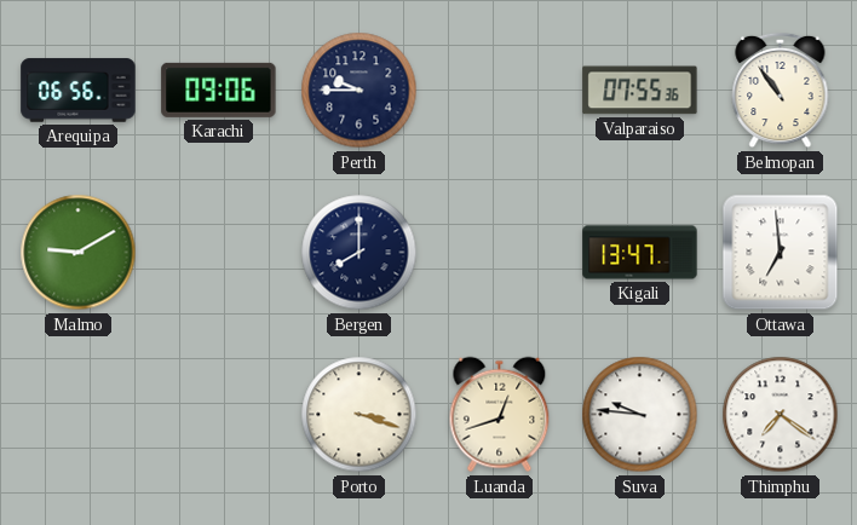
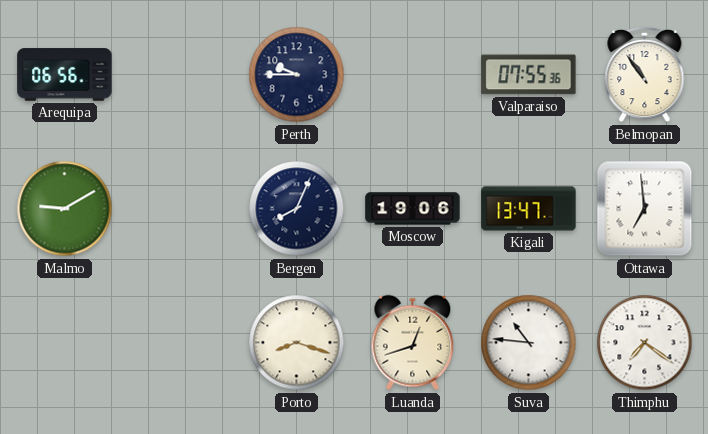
Karachi: 09:06 -> none
Bergen: 8:00 -> 8:04
Moscow: none -> 19:06
Porto: 3:18 -> 8:18
Suva: 9:46 -> 10:46
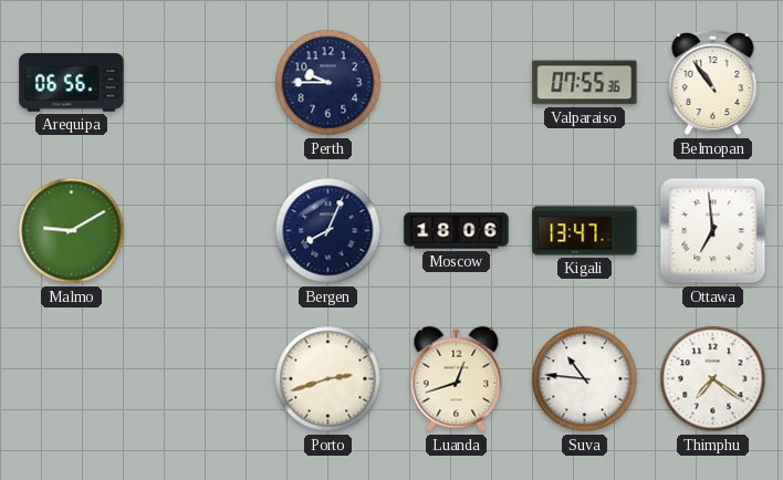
Moscow: 19:06 -> 18:06
Porto: 8:18 -> 2:42
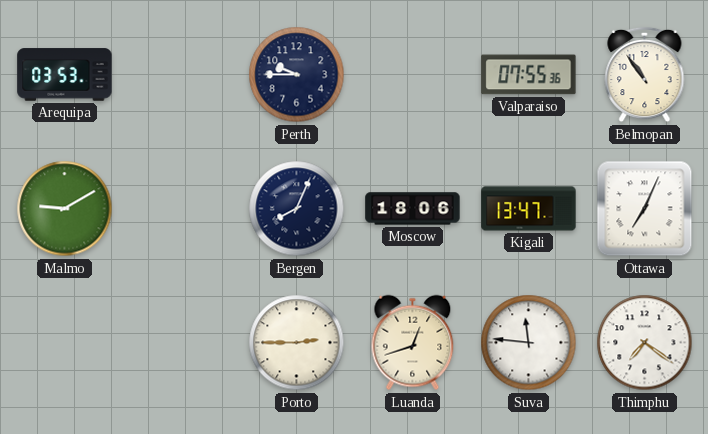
Arequipa: 06:56 -> 03:53
Ottawa: 6:59 -> 7:04
Porto: 2:42 -> 2:45
Suva: 10:46 -> 11:46
